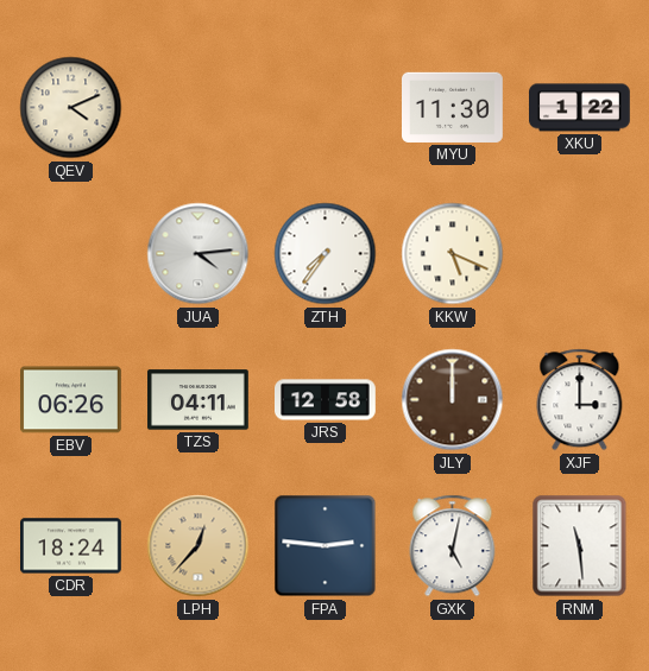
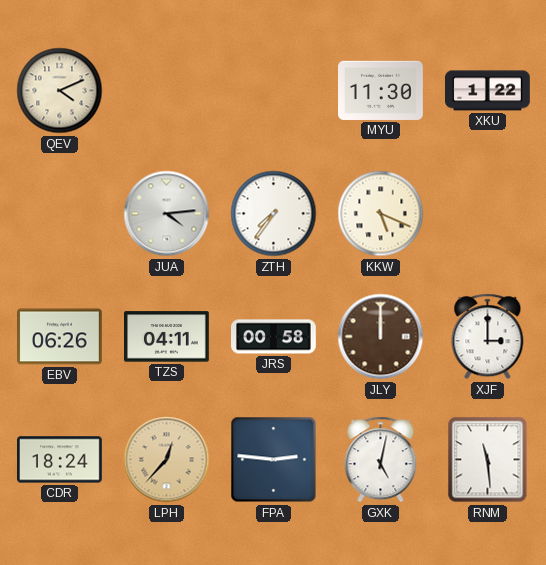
JRS: 12:58 -> 00:58
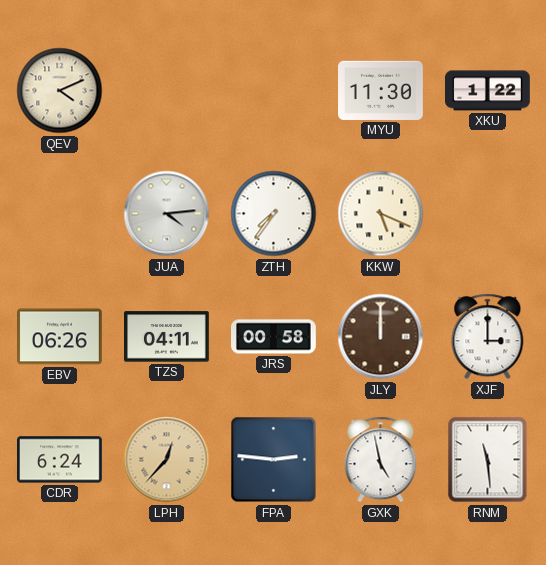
CDR: 18:24 -> 6:24
GXK: 5:02 -> 4:58
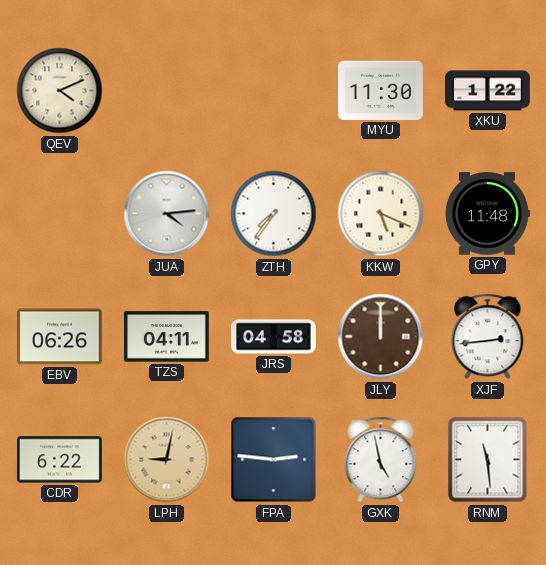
GPY: none -> 11:48
JRS: 00:58 -> 04:58
XJF: 3:00 -> 2:44
CDR: 6:24 -> 6:22
LPH: 12:37 -> 9:02
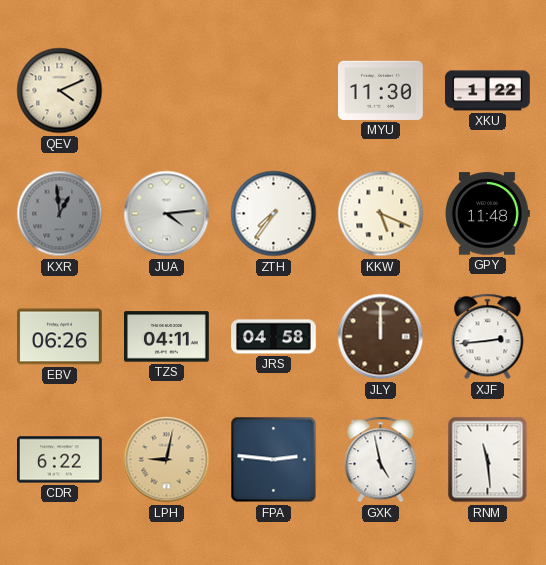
KXR: none -> 12:59
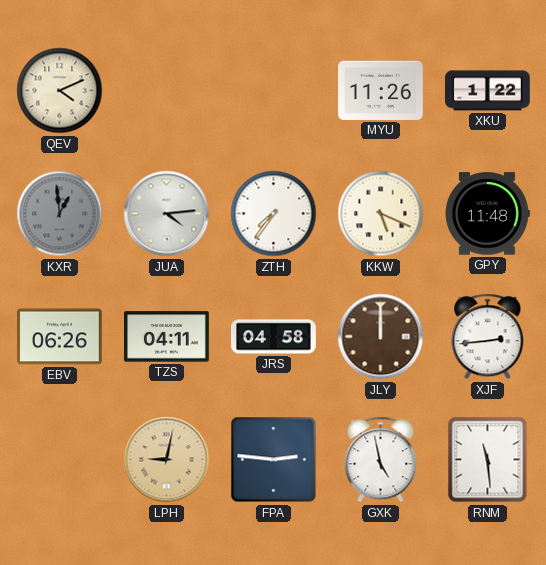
MYU: 11:30 -> 11:26
CDR: 6:22 -> none
